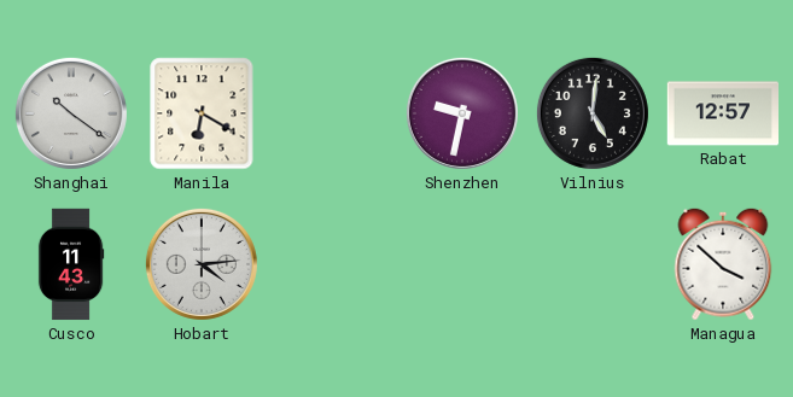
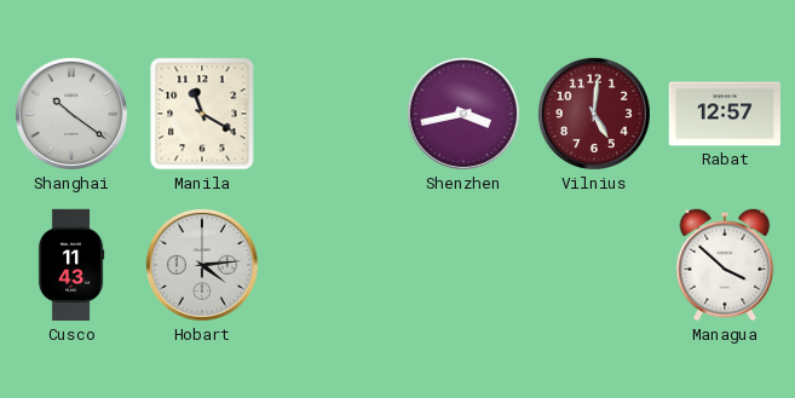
Manila: 6:20 -> 11:20
Shenzhen: 9:32 -> 3:43
Vilnius dial: black -> burgundy
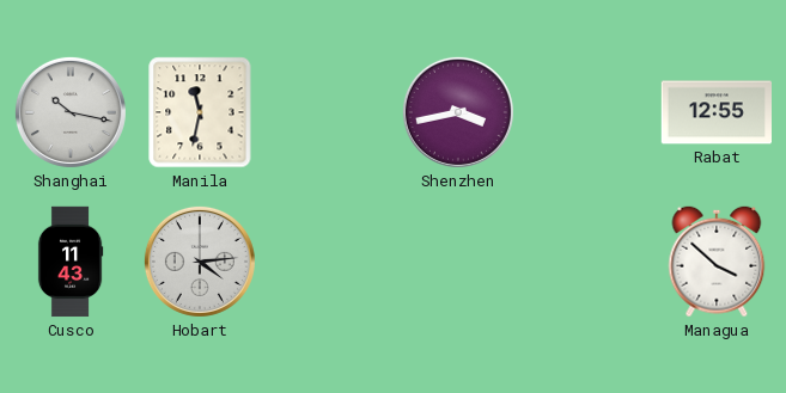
Shanghai: 10:21 -> 10:17
Manila: 11:20 -> 11:32
Vilnius: 5:01 -> none
Rabat: 12:57 -> 12:55
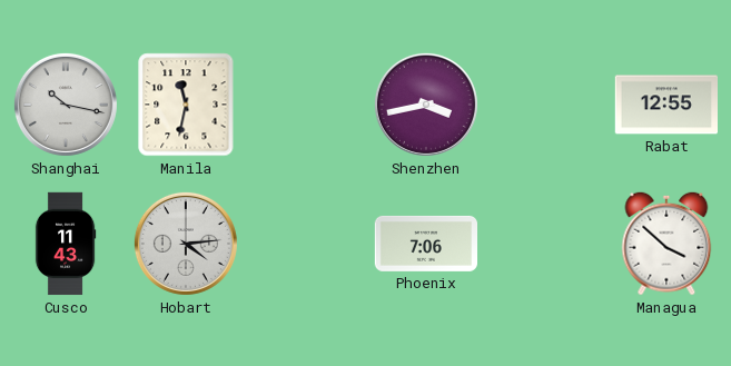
Phoenix: none -> 7:06
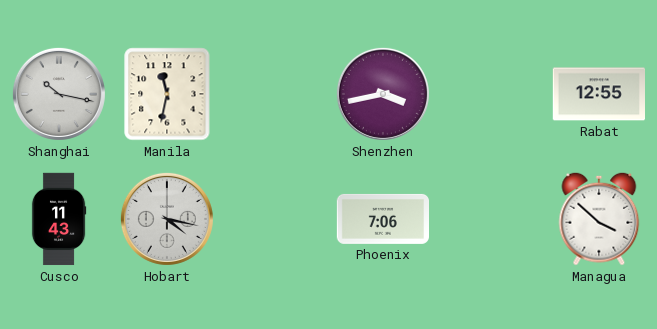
Hobart: 4:14 -> 4:17
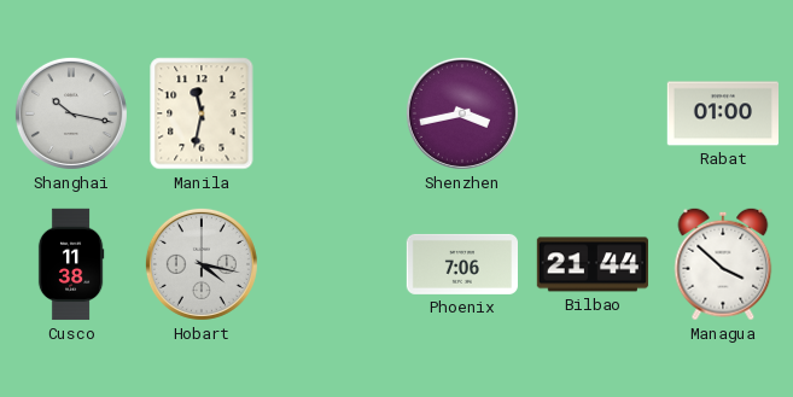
Rabat: 12:55 -> 01:00
Cusco: 11:43 -> 11:38
Bilbao: none -> 21:44
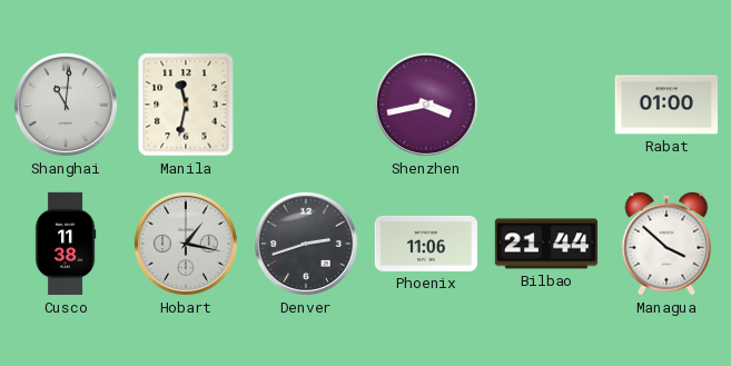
Shanghai: 10:17 -> 11:01
Hobart: 4:17 -> 1:17
Denver: none -> 2:42
Phoenix: 7:06 -> 11:06
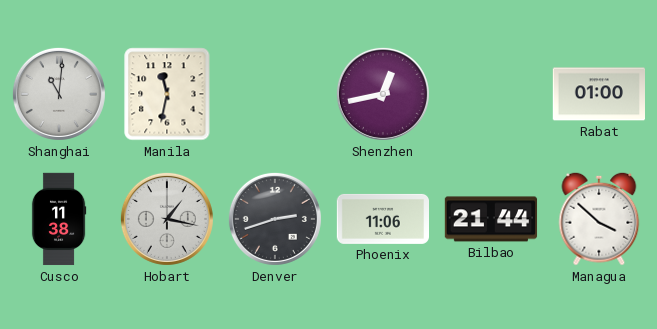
Shenzhen: 3:43 -> 12:43
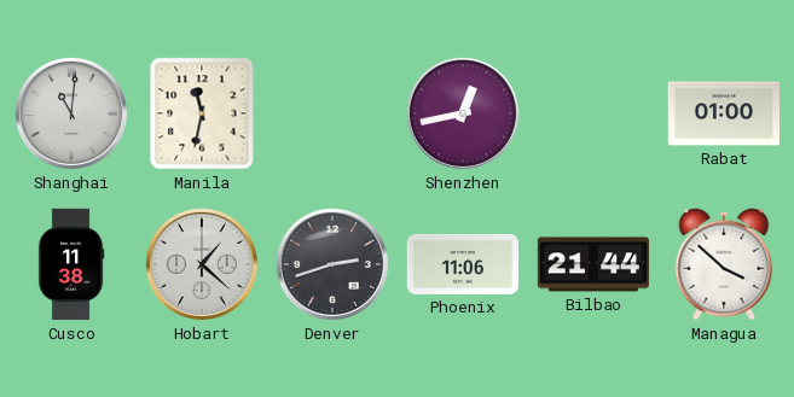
Hobart: 1:17 -> 1:22
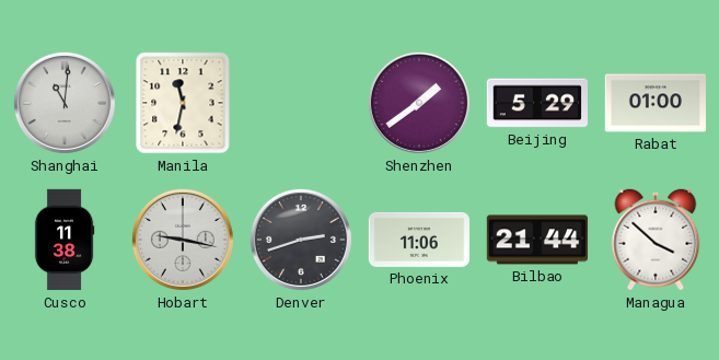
Shenzhen: 12:43 -> 1:39
Beijing: none -> 5:29
Hobart: 1:22 -> 9:17
